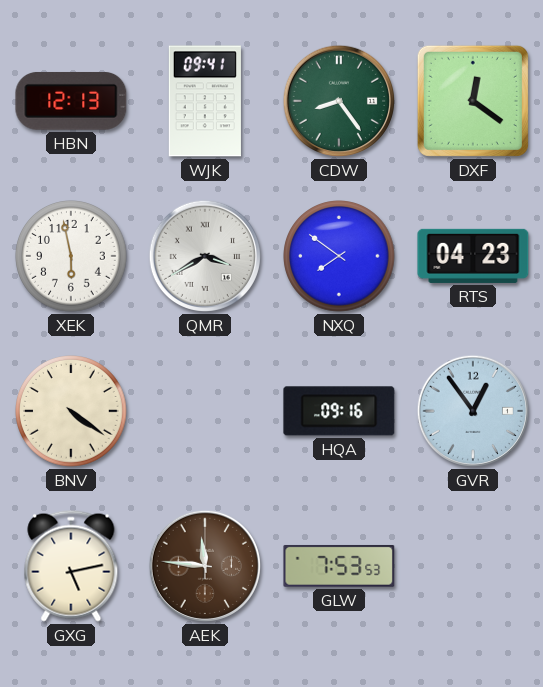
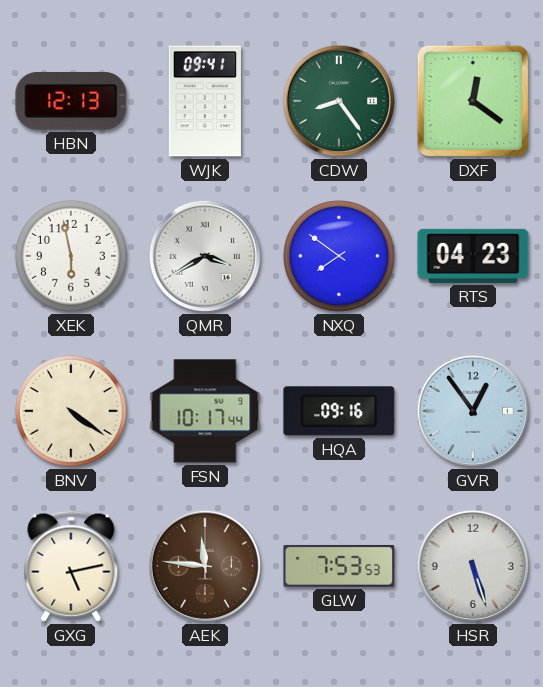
FSN: none -> 10:17
HSR: none -> 5:27
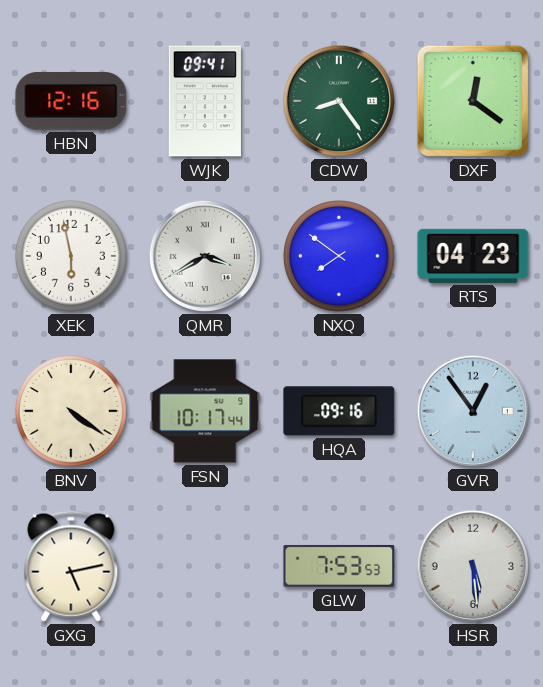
HBN: 12:13 -> 12:16
AEK: 11:46 -> none
HSR: 5:27 -> 5:29
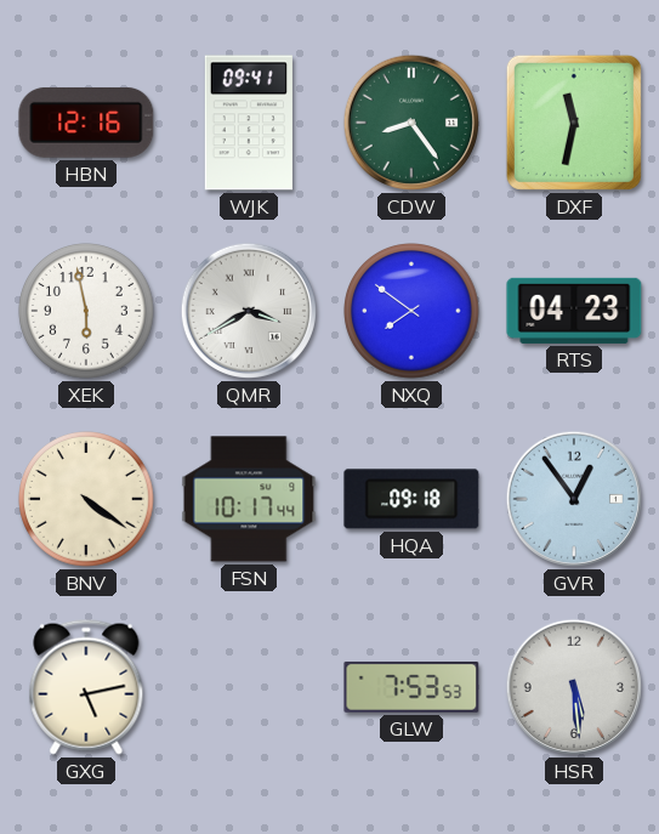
DXF: 12:21 -> 11:32
HQA: 09:16 -> 09:18
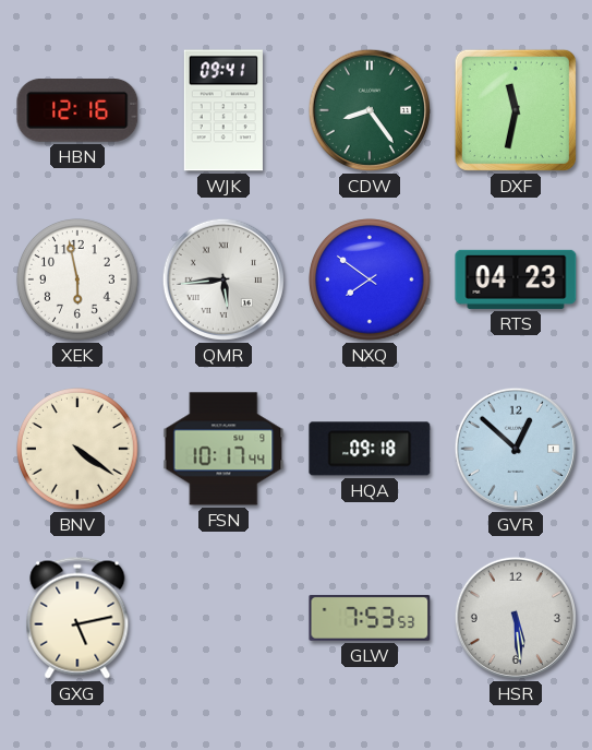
QMR: 3:40 -> 5:44
GVR: 12:54 -> 12:52
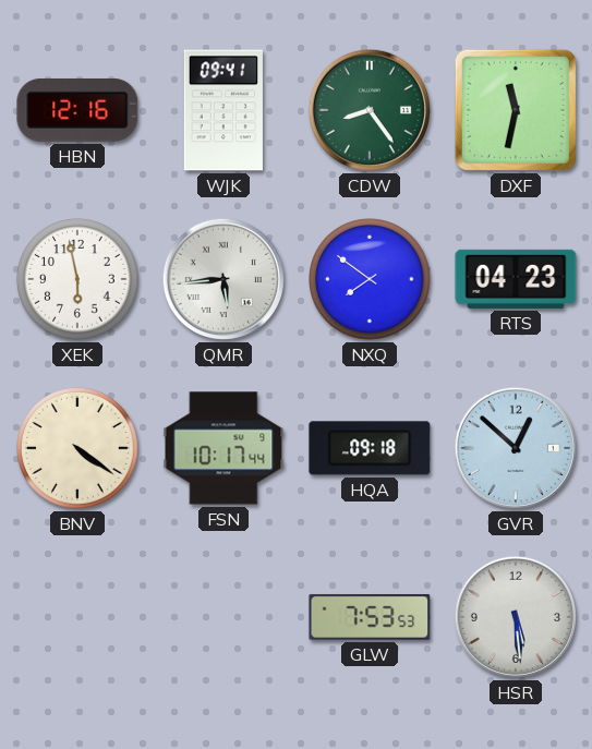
GXG: 5:13 -> none
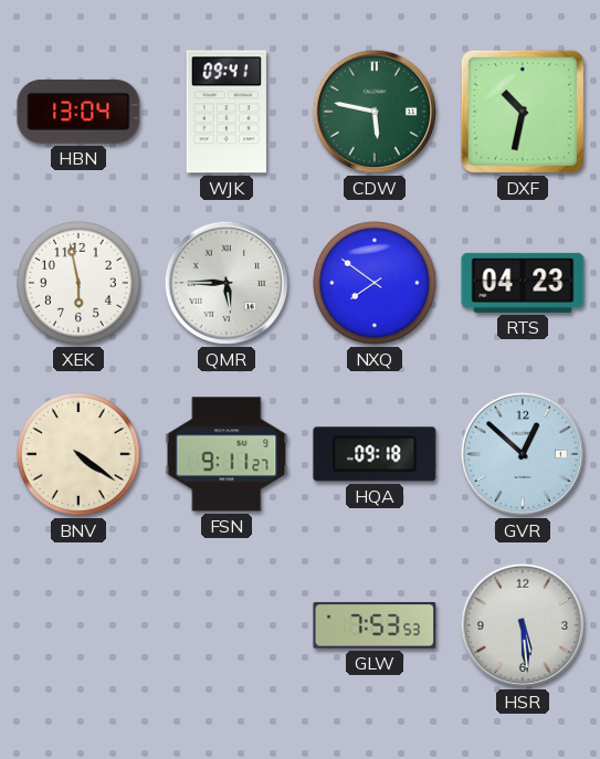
HBN: 12:16 -> 13:04
CDW: 8:24 -> 5:47
DXF: 11:32 -> 10:32
QMR: 5:44 -> 5:45
FSN: 10:17 -> 9:11
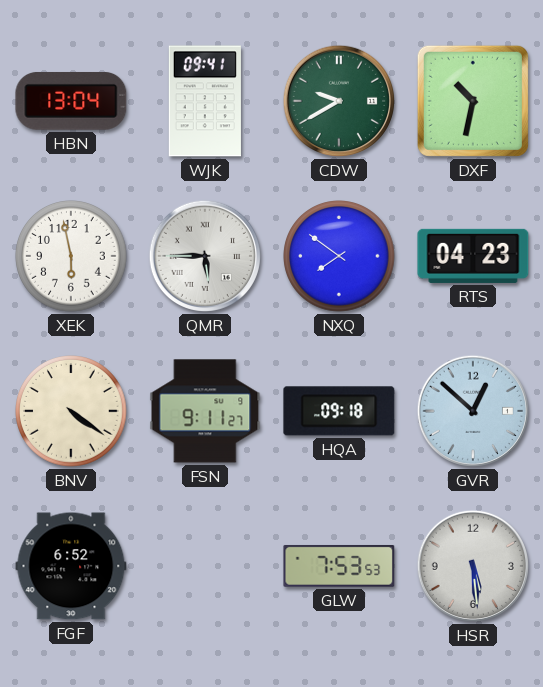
CDW: 5:47 -> 9:40
FGF: none -> 6:52
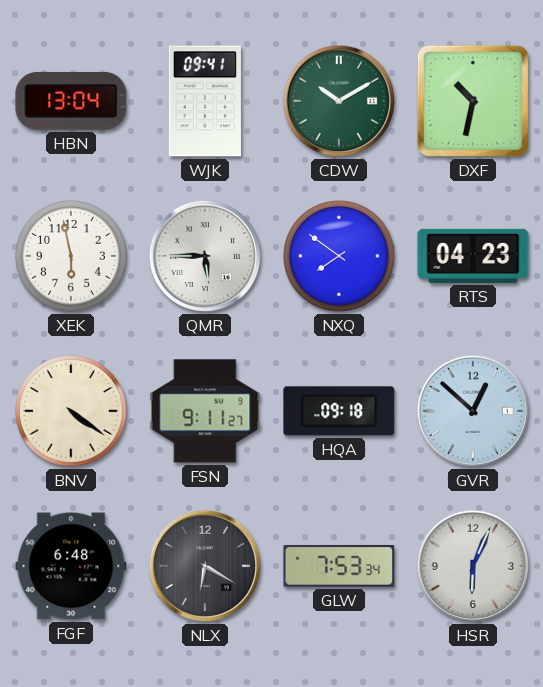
CDW: 9:40 -> 10:10
FGF: 6:52 -> 6:48
NLX: none -> 6:20
GLW: 7:53:53 -> 7:53:34
HSR: 5:29 -> 6:04
